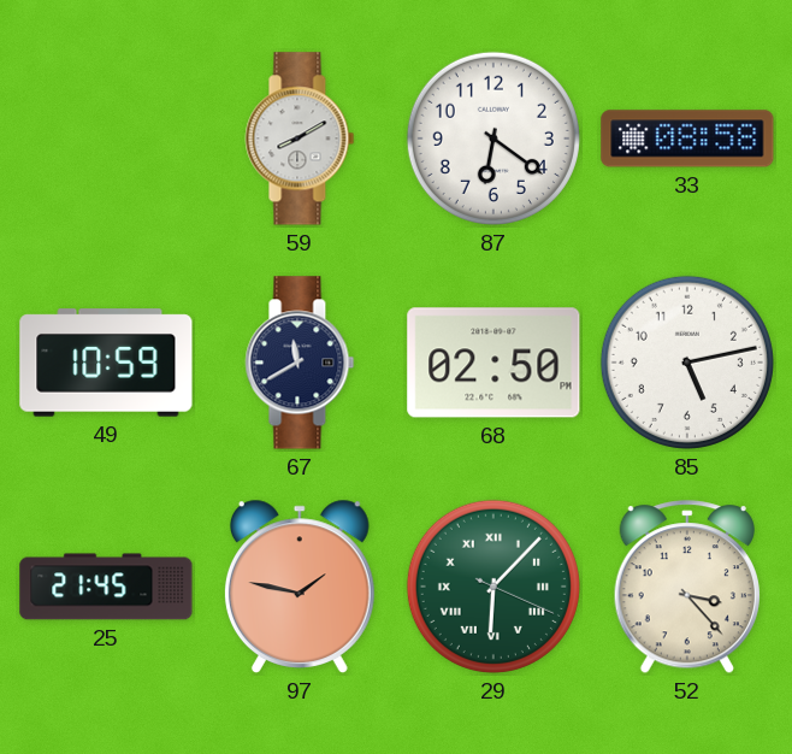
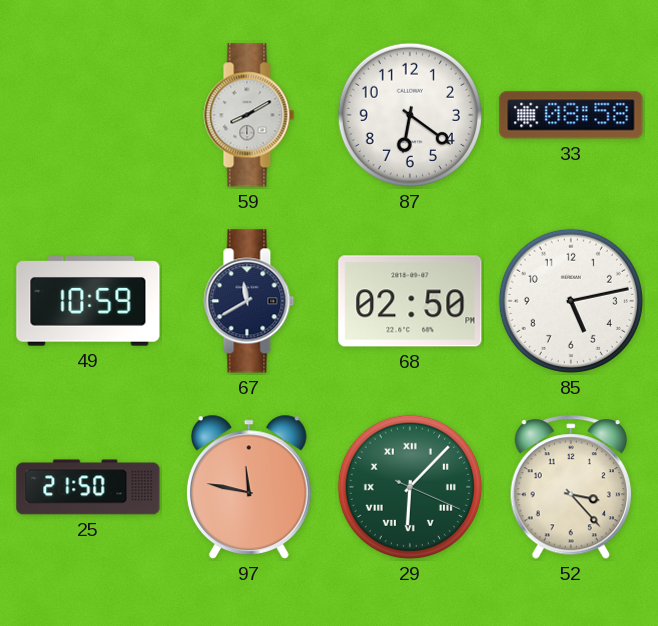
25: 21:45 -> 21:50
97: 1:47 -> 11:47
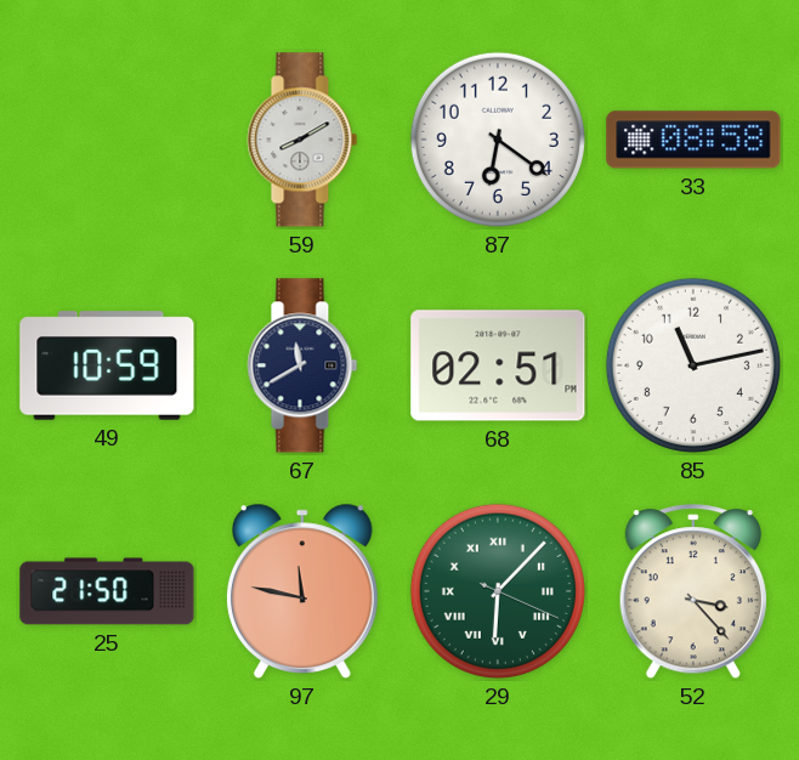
68: 02:50 -> 02:51
85: 5:13 -> 11:13
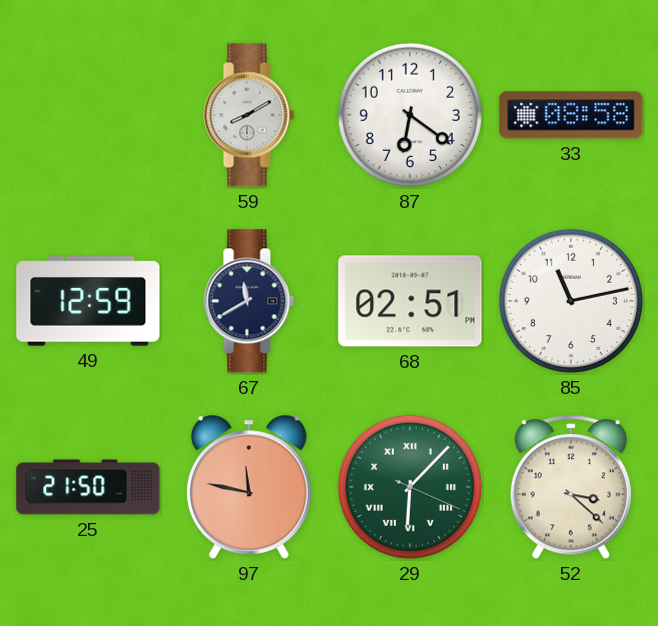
49: 10:59 -> 12:59
52: 3:23 -> 3:22
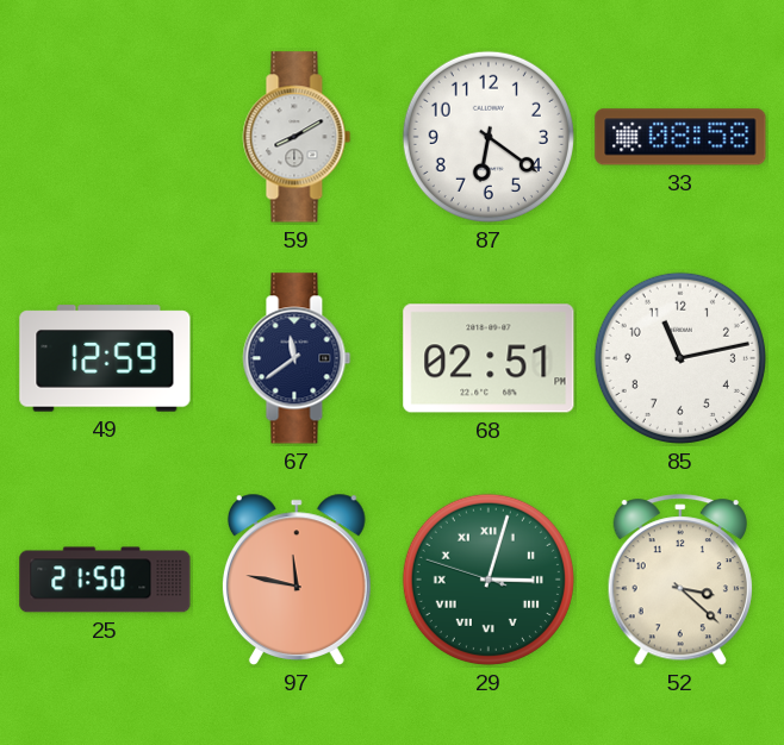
67: 11:40 -> 11:39
29: 6:07 -> 3:02
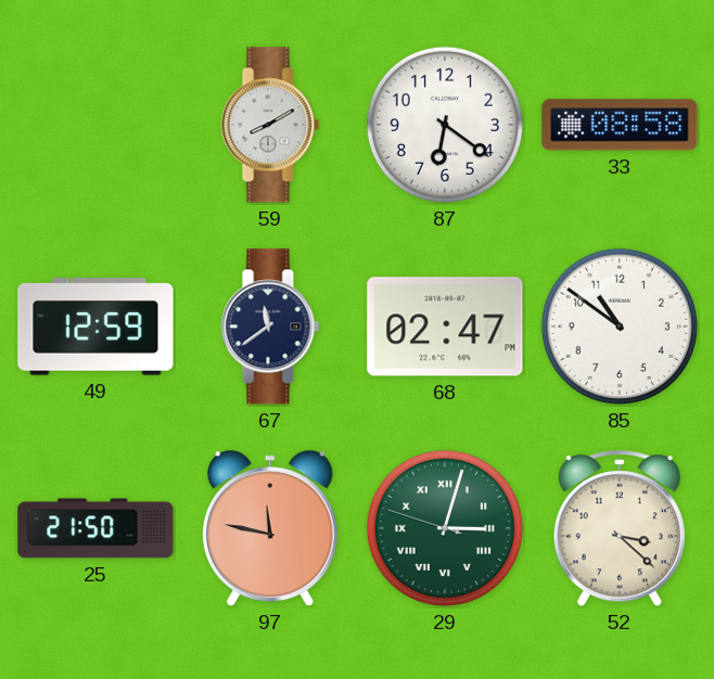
68: 02:51 -> 02:47
85: 11:13 -> 10:51
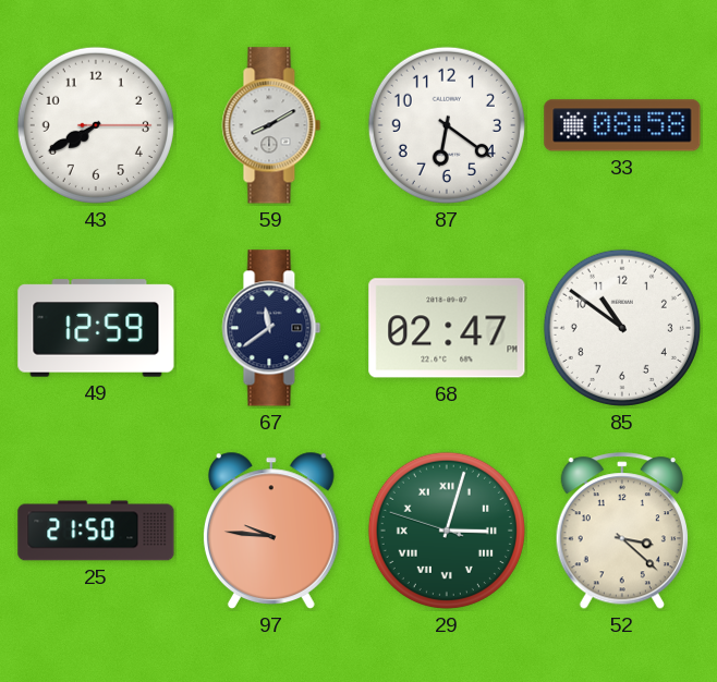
43: none -> 7:40
97: 11:47 -> 9:46
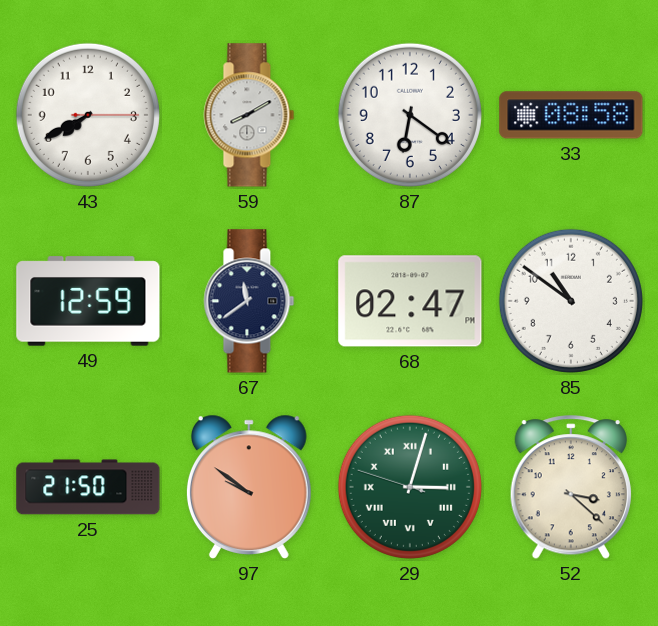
97: 9:46 -> 9:51
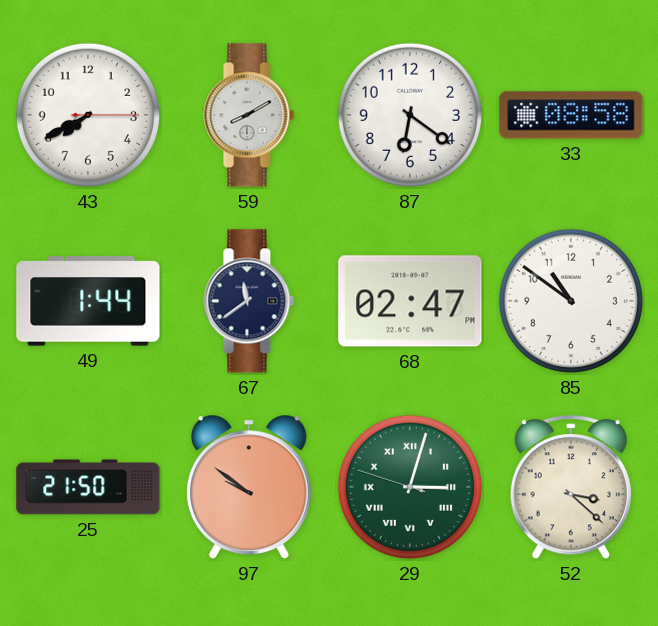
49: 12:59 -> 1:44
